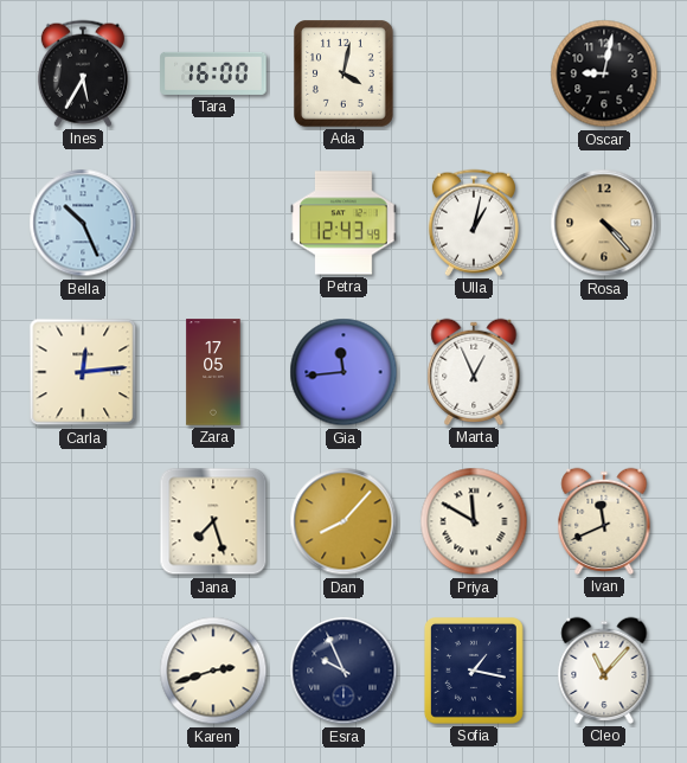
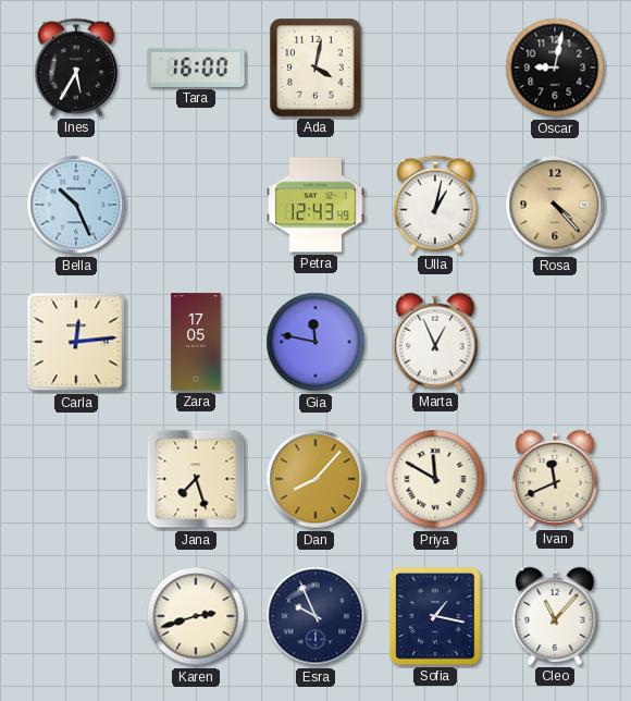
Gia: 11:44 -> 11:47
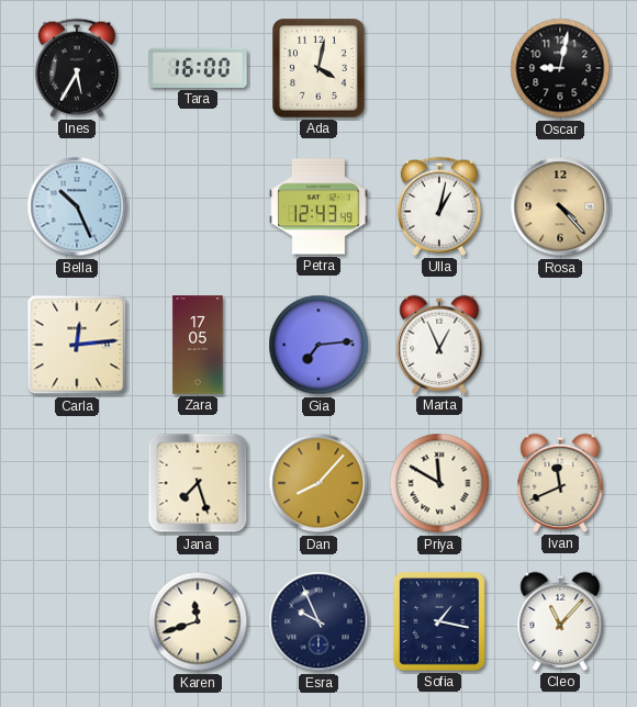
Gia: 11:47 -> 7:14
Karen: 2:42 -> 11:42
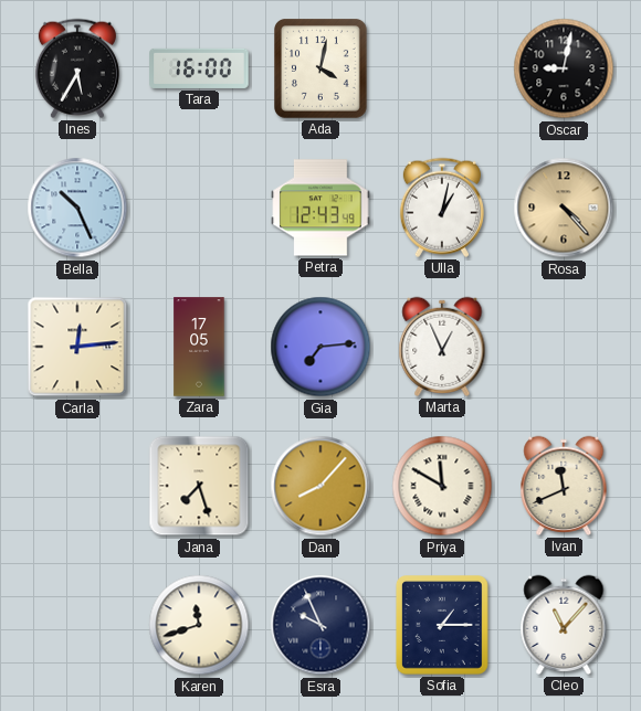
Sofia: 1:17 -> 1:15
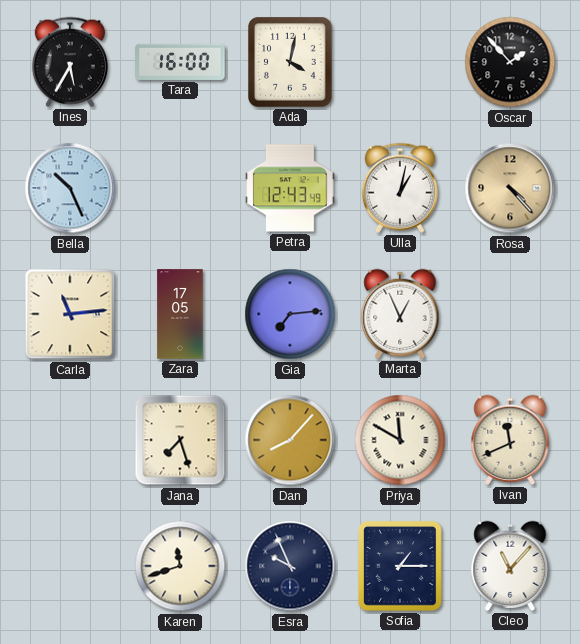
Oscar: 9:02 -> 1:53
Carla: 12:14 -> 11:14
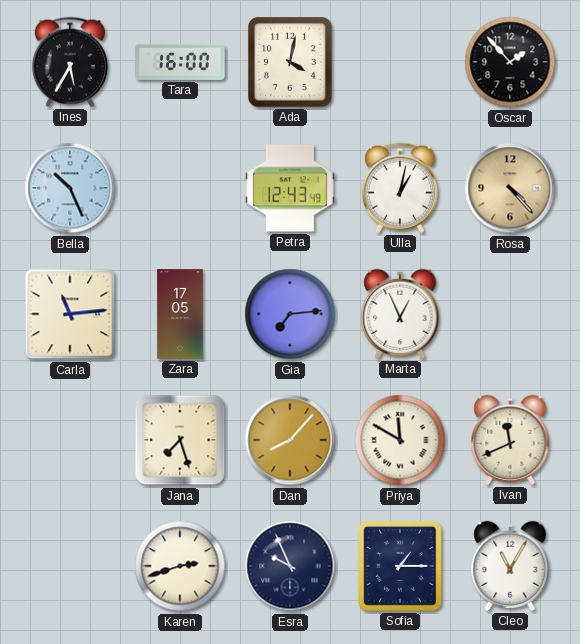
Karen: 11:42 -> 2:42
Cleo: 11:07 -> 11:05
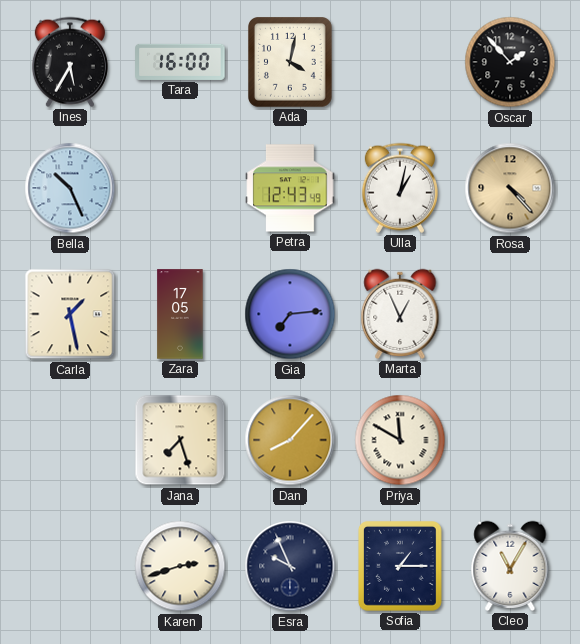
Carla: 11:14 -> 1:28
Ivan: 11:41 -> none
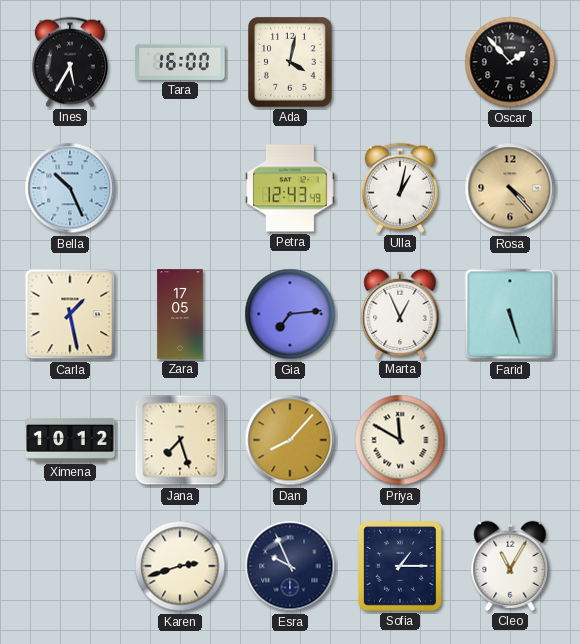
Farid: none -> 5:27
Ximena: none -> 10:12
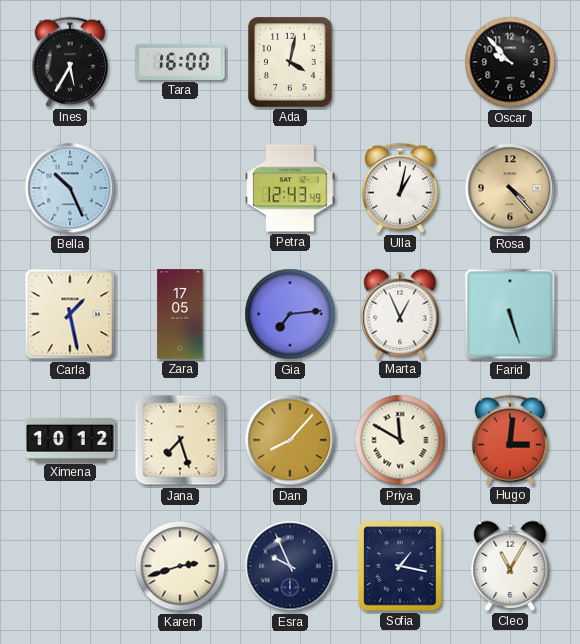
Oscar: 1:53 -> 9:53
Hugo: none -> 3:01
Sofia: 1:15 -> 1:17
